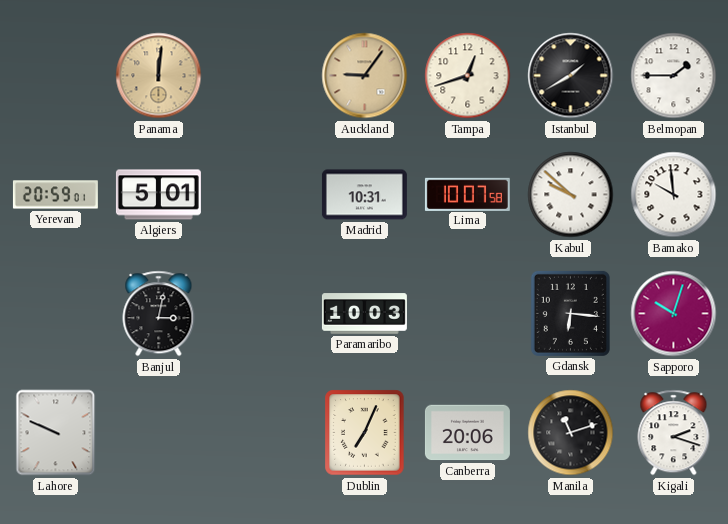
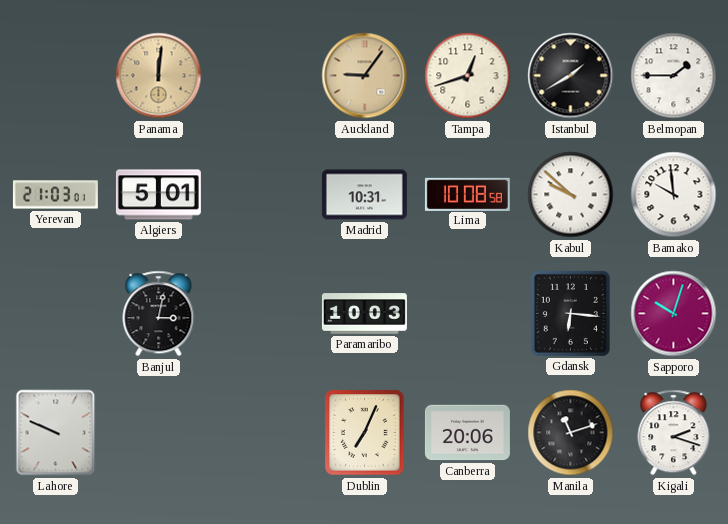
Yerevan: 20:59 -> 21:03
Lima: 10:07 -> 10:08
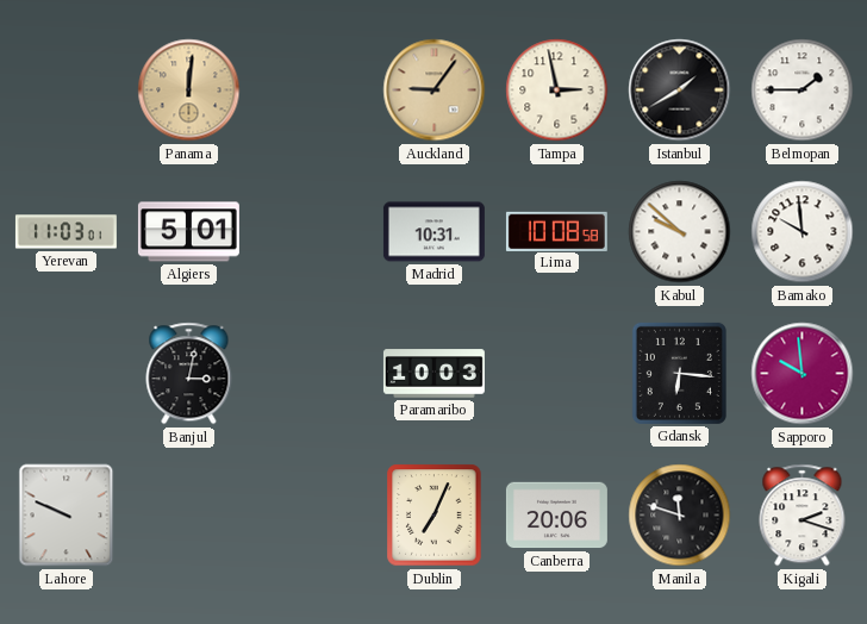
Tampa: 12:42 -> 2:58
Yerevan: 21:03 -> 11:03
Sapporo: 10:03 -> 9:59
Manila: 11:12 -> 11:48
